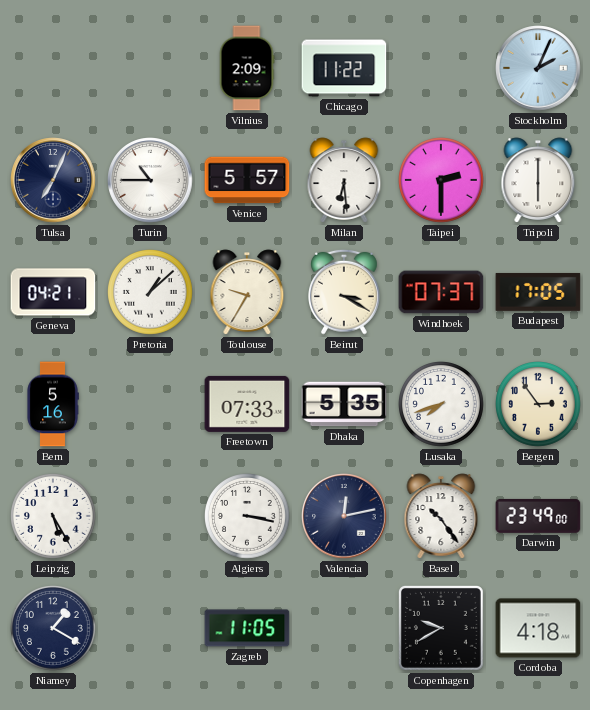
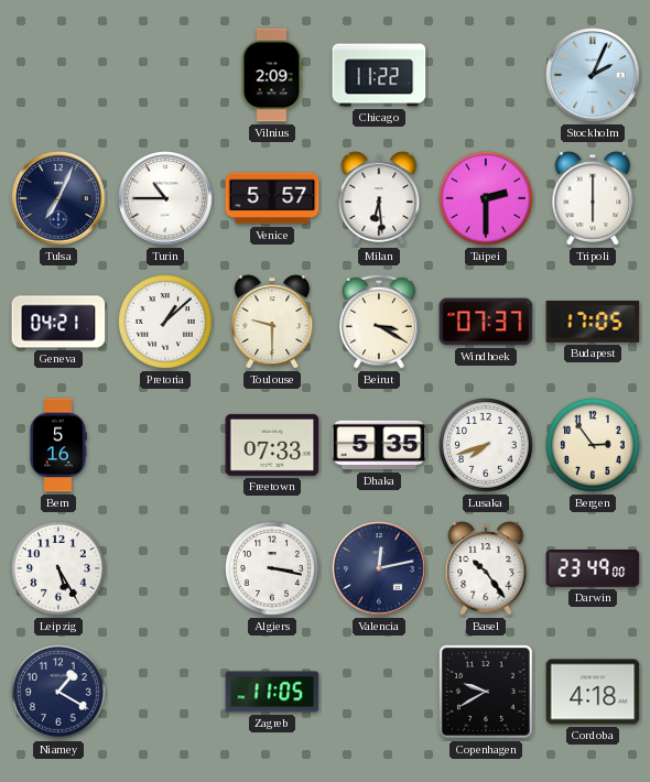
Toulouse: 9:35 -> 9:30
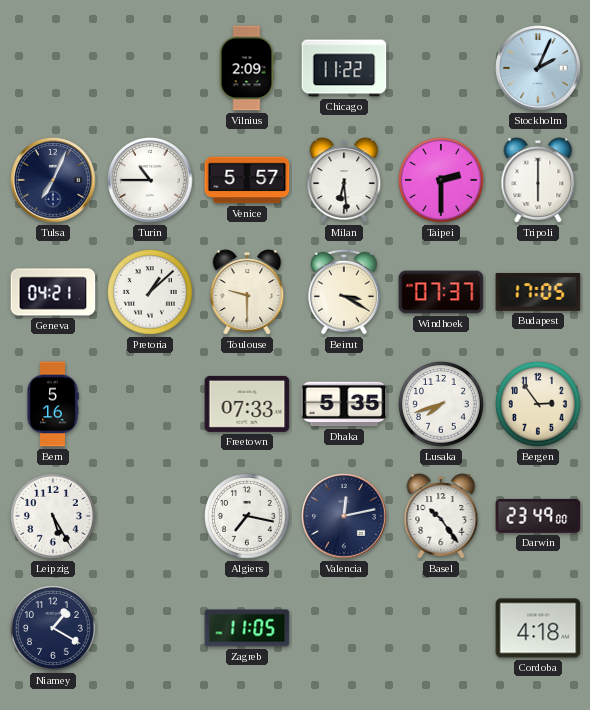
Algiers: 3:17 -> 7:17
Copenhagen: 9:40 -> none
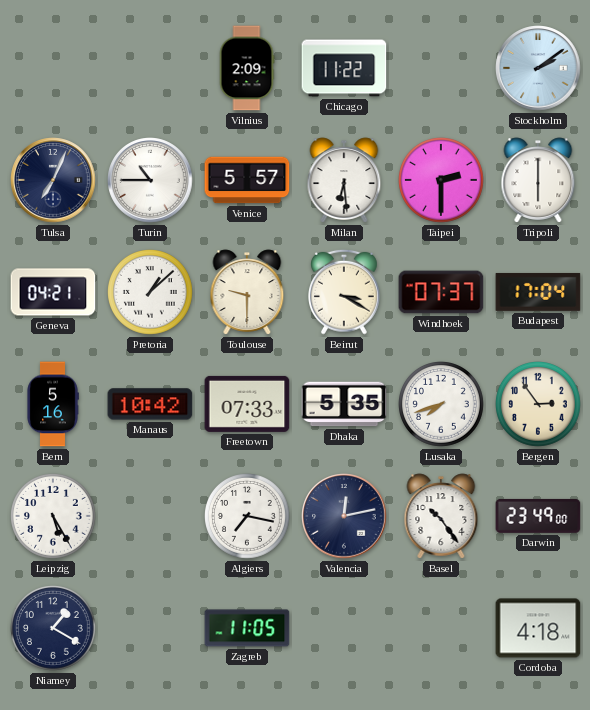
Stockholm: 2:04 -> 2:09
Budapest: 17:05 -> 17:04
Manaus: none -> 10:42
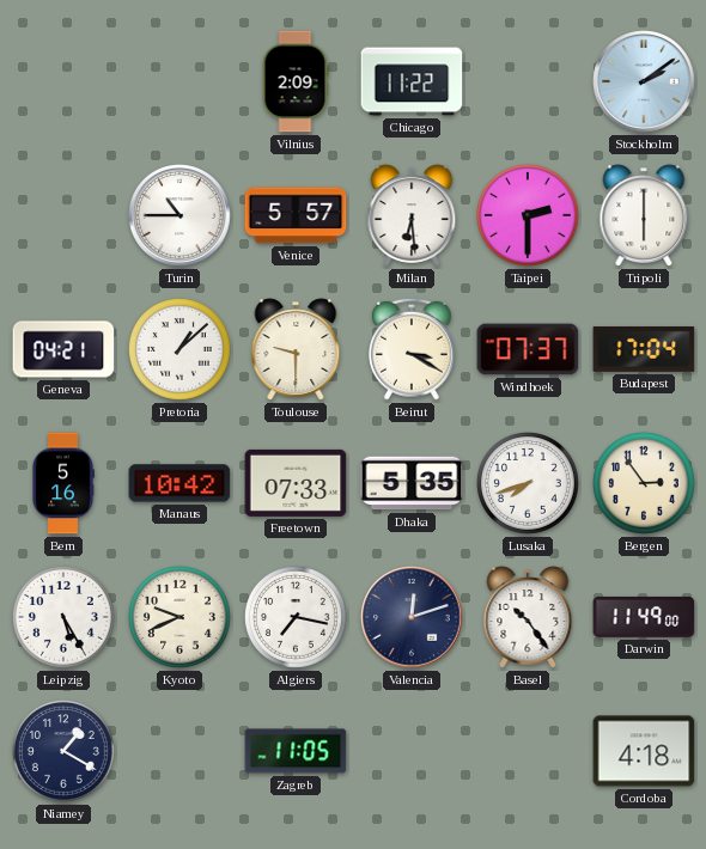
Tulsa: 7:04 -> none
Kyoto: none -> 9:41
Valencia: 12:13 -> 12:12
Darwin: 23:49 -> 11:49
